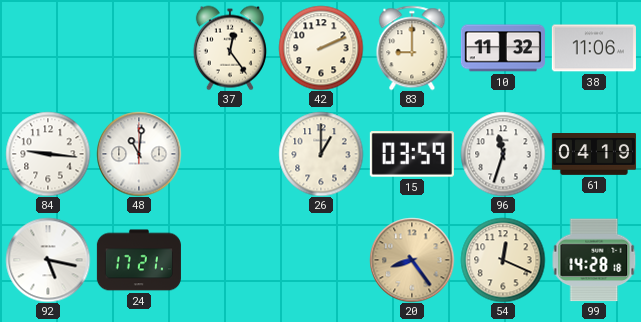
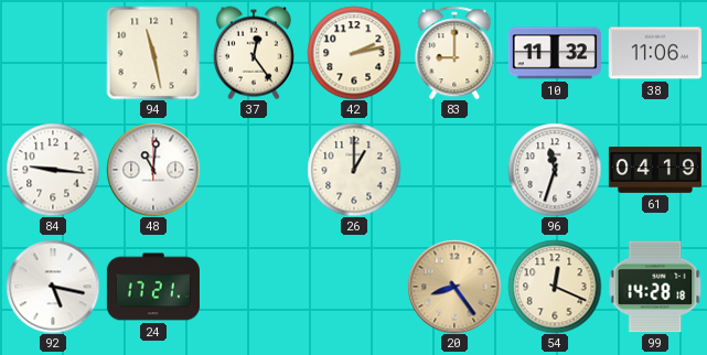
94: none -> 11:28
42: 2:11 -> 2:13
15: 03:59 -> none
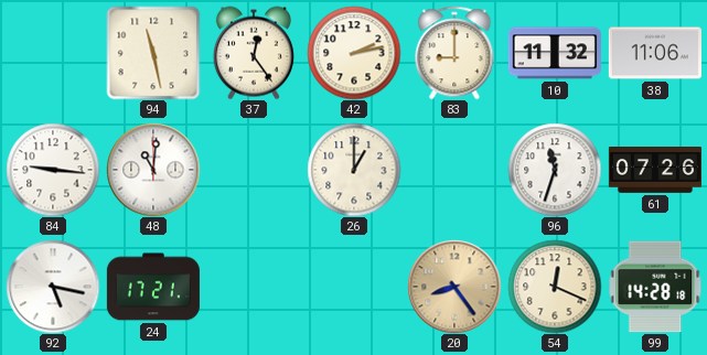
61: 04:19 -> 07:26
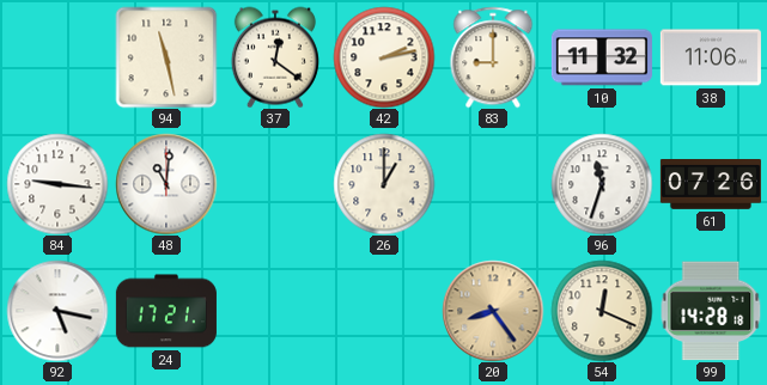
37: 12:24 -> 12:21
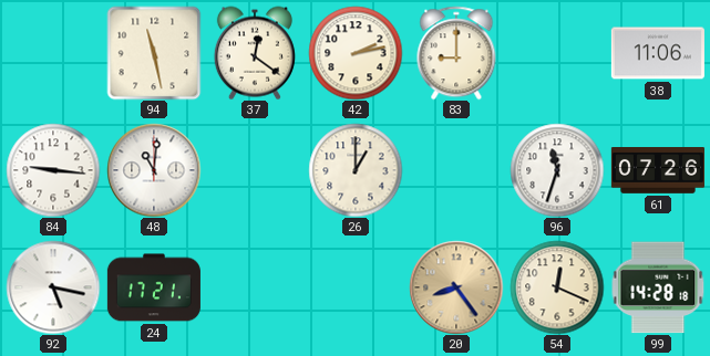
10: 11:32 -> none
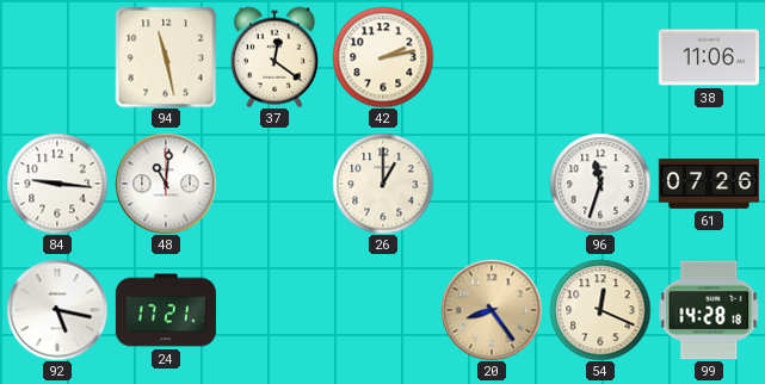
83: 9:00 -> none
